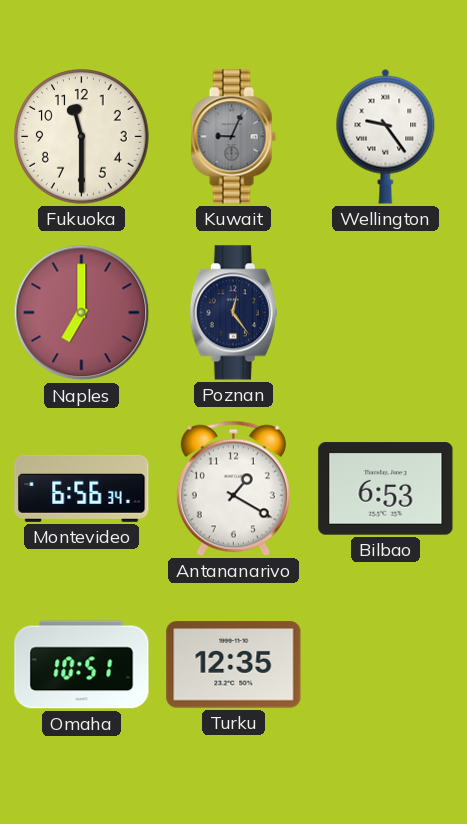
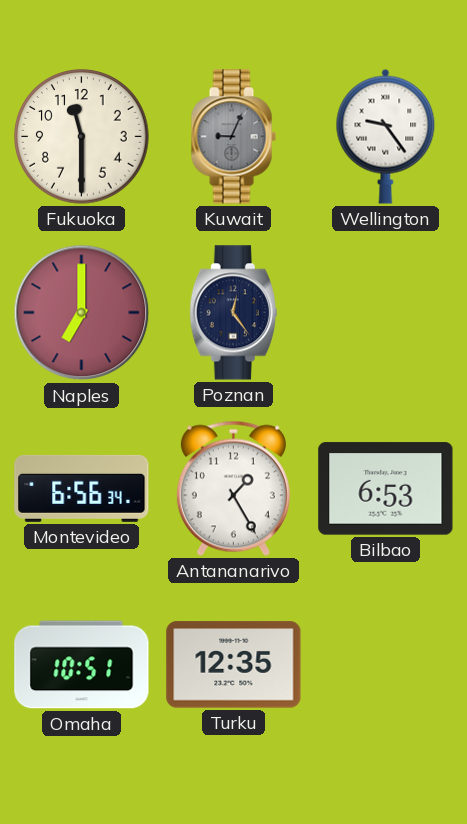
Antananarivo: 1:20 -> 1:25
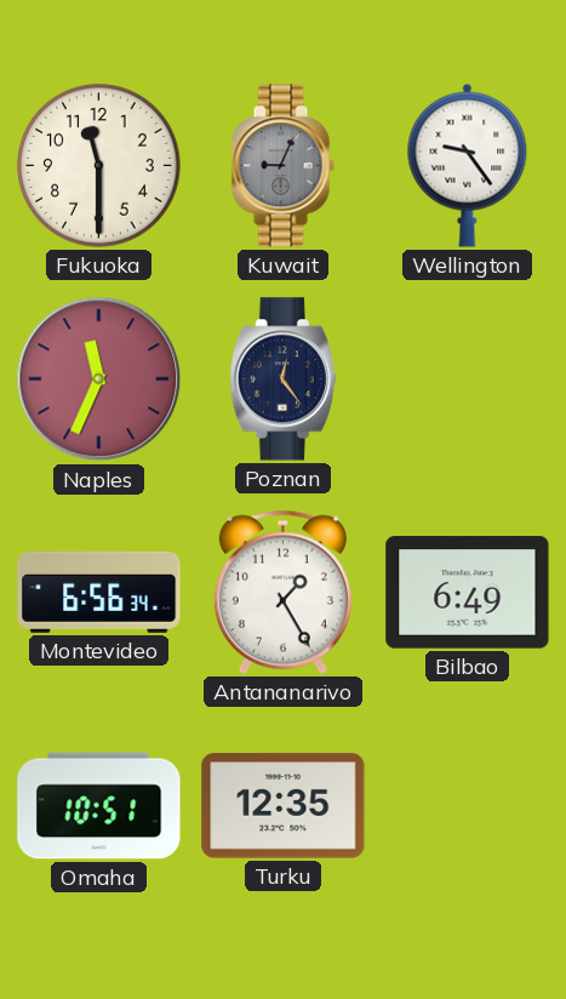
Naples: 7:00 -> 11:34
Bilbao: 6:53 -> 6:49
